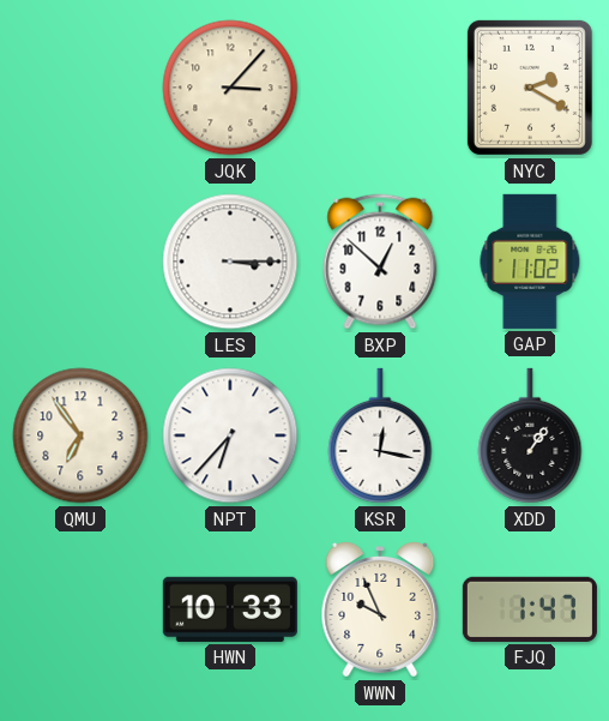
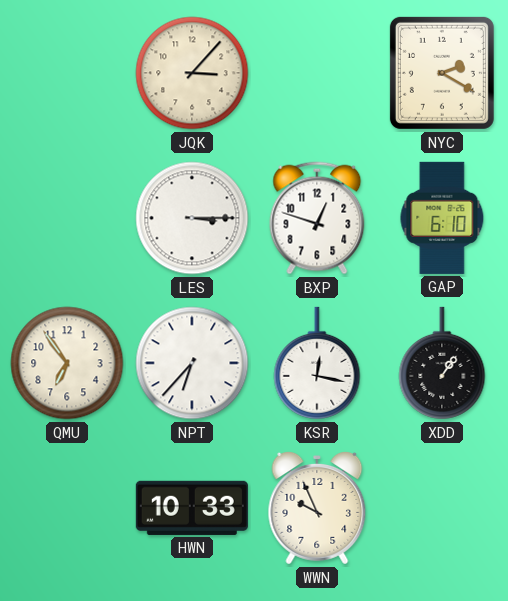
BXP: 12:52 -> 12:48
GAP: 11:02 -> 6:10
FJQ: 1:47 -> none
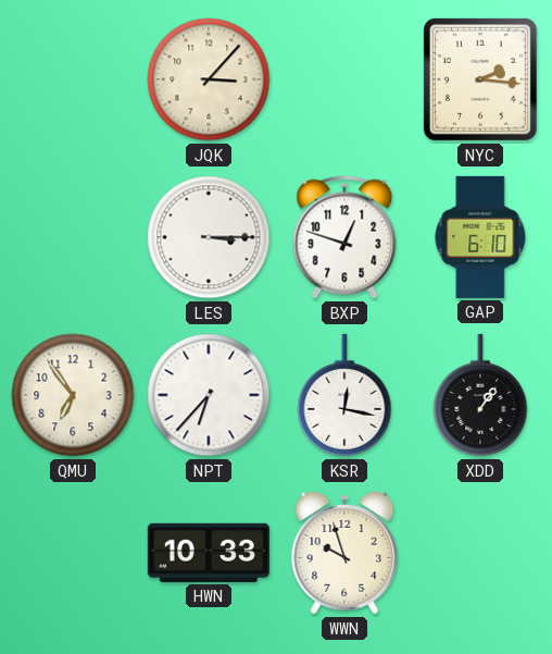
NYC: 2:20 -> 2:16
WWN: 9:56 -> 9:57
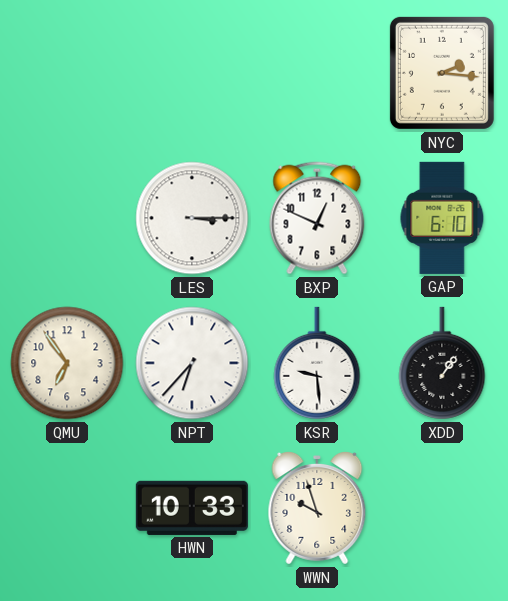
JQK: 3:07 -> none
BXP: 12:48 -> 12:49
KSR: 12:17 -> 9:29
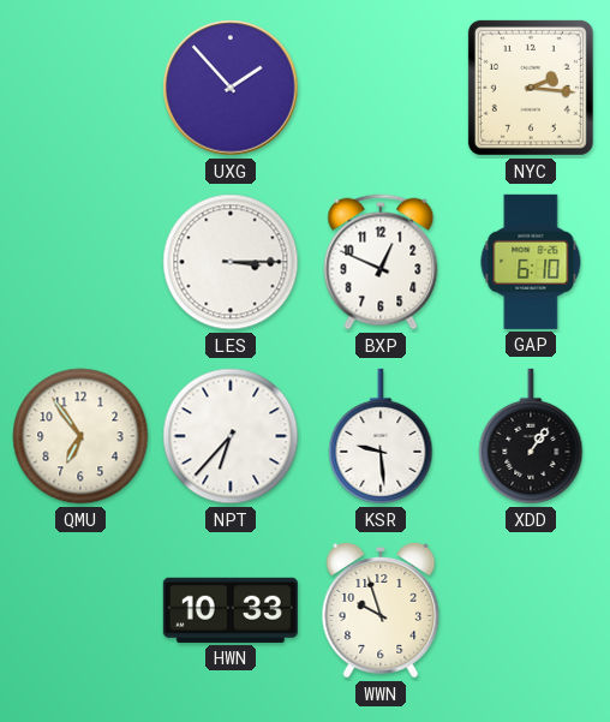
UXG: none -> 1:53
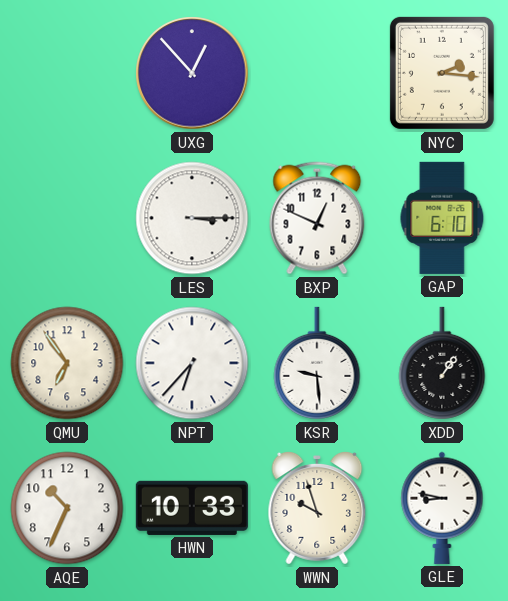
UXG: 1:53 -> 12:53
AQE: none -> 10:34
GLE: none -> 8:47
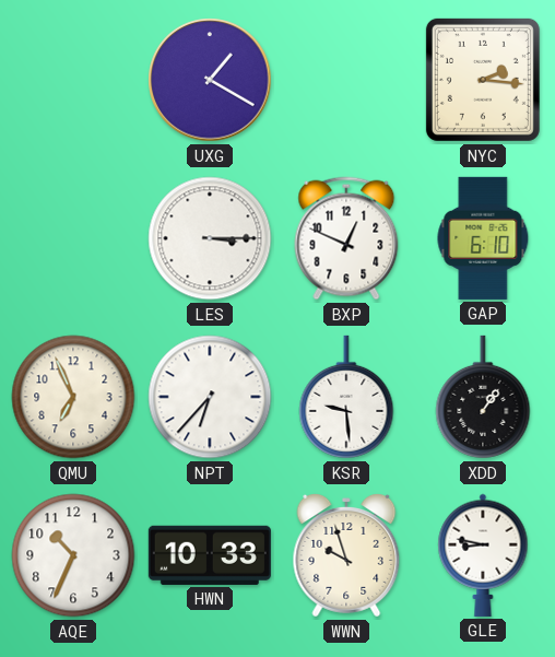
UXG: 12:53 -> 1:20
QMU: 6:54 -> 6:56
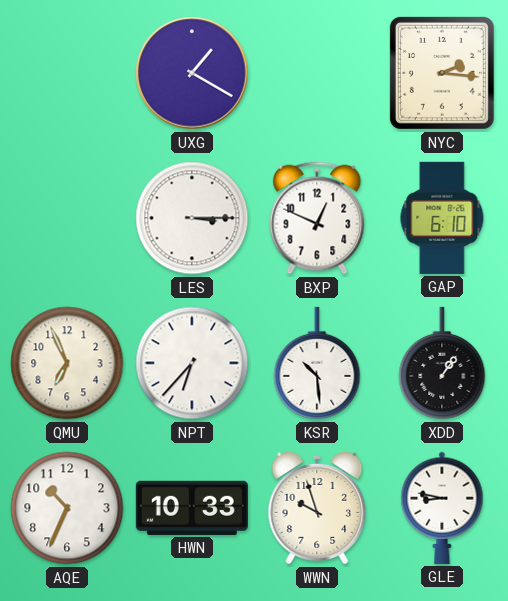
KSR: 9:29 -> 10:29
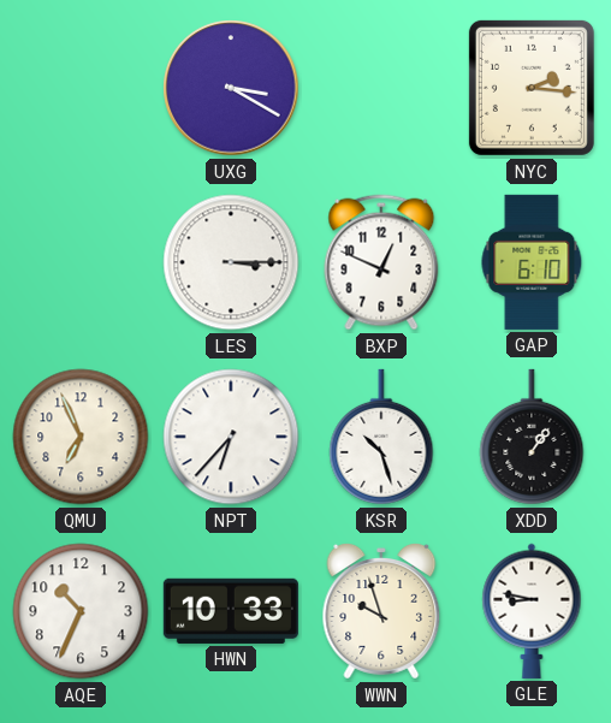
UXG: 1:20 -> 3:20
KSR: 10:29 -> 10:27
